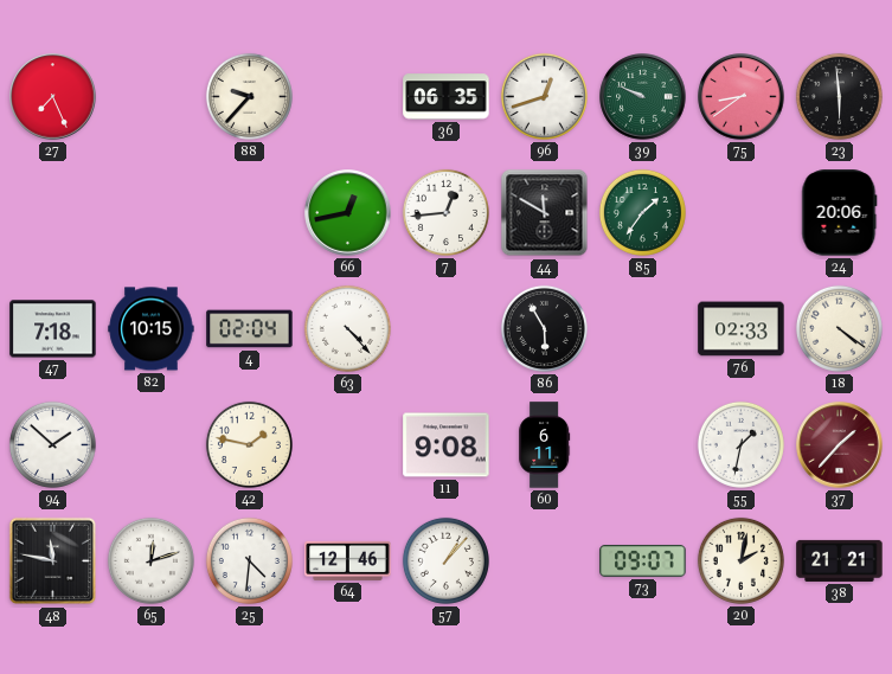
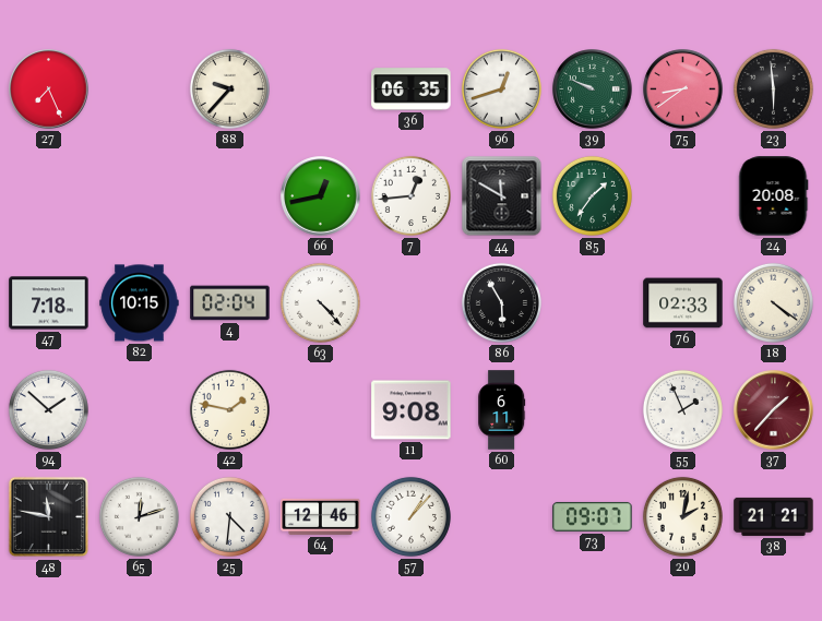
24: 20:06 -> 20:08
55: 1:32 -> 1:56
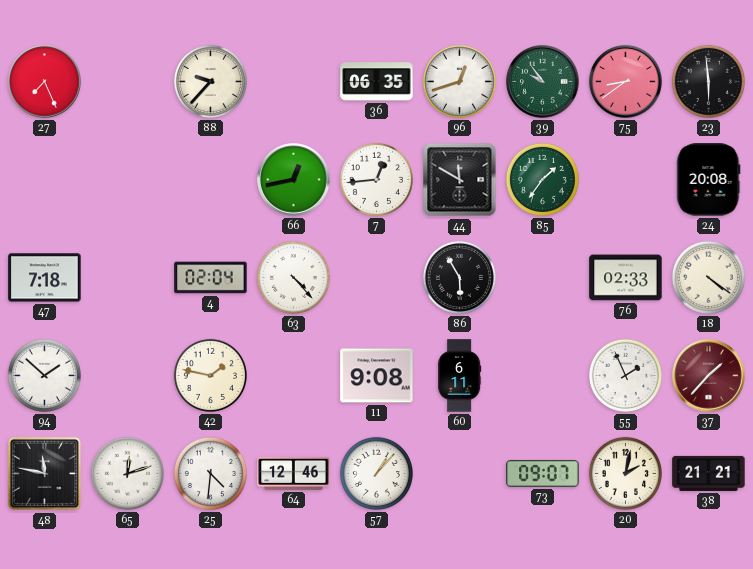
39: 9:49 -> 9:54
82: 10:15 -> none
